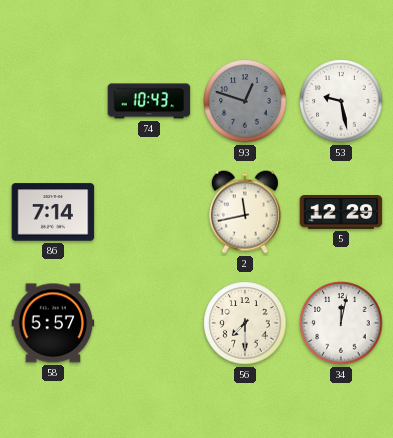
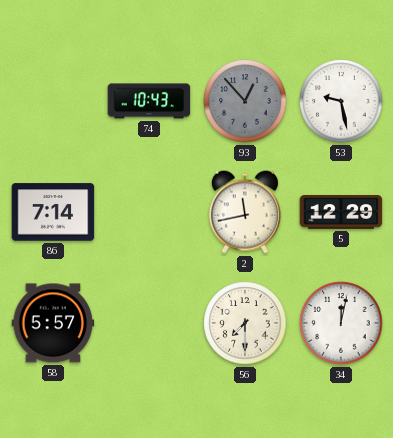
93: 12:48 -> 12:53
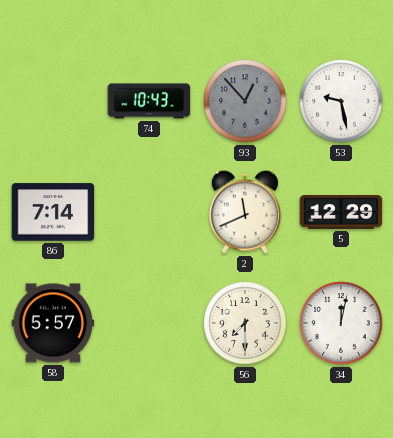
2: 11:43 -> 11:41
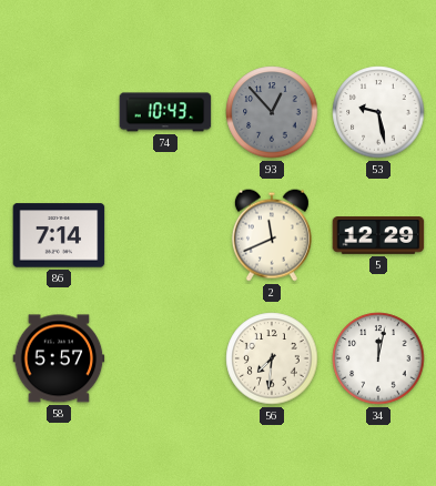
56: 7:30 -> 7:31
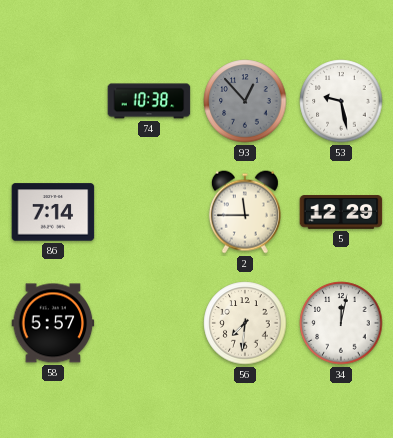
74: 10:43 -> 10:38
2: 11:41 -> 11:45
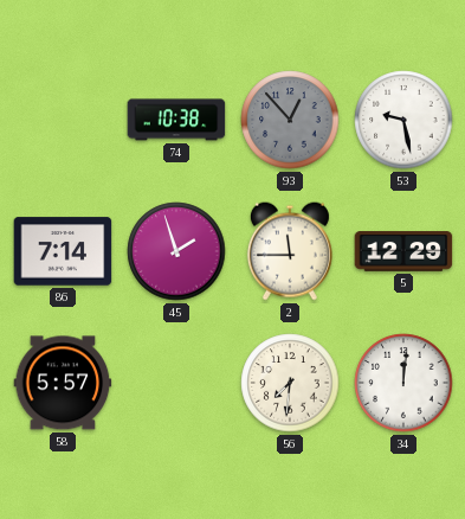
45: none -> 1:57
34: 12:02 -> 12:01
